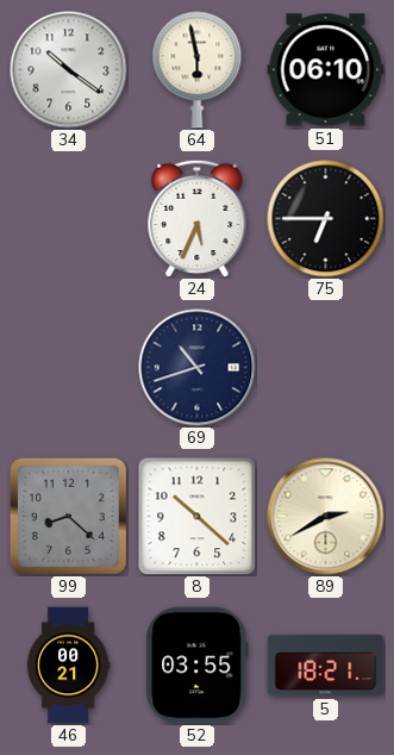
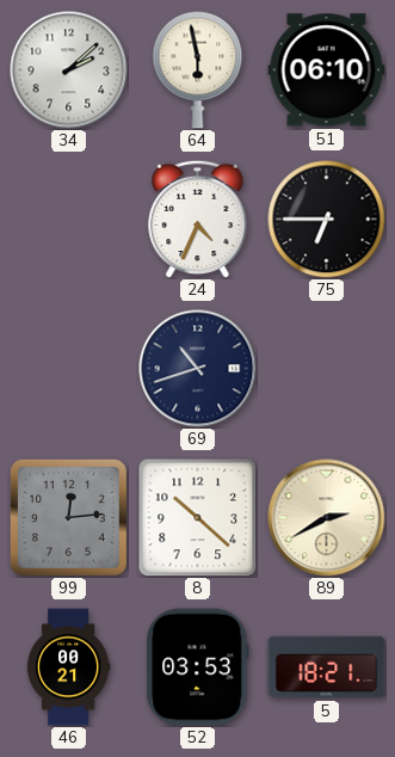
34: 10:21 -> 2:08
24: 5:34 -> 4:34
99: 8:22 -> 12:14
52: 03:55 -> 03:53
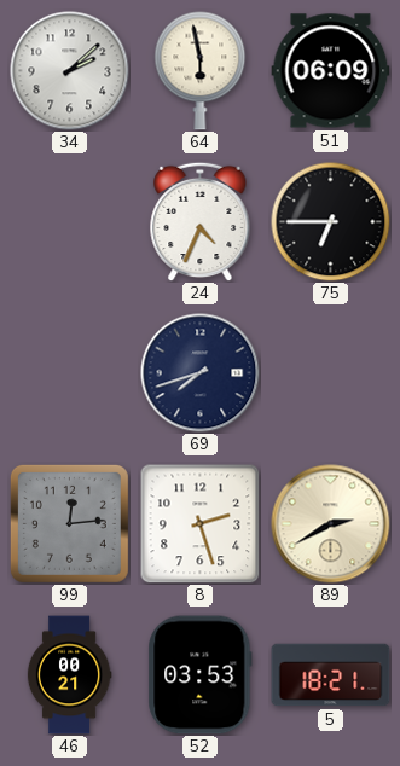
51: 06:10 -> 06:09
69: 10:42 -> 7:42
8: 10:22 -> 2:27
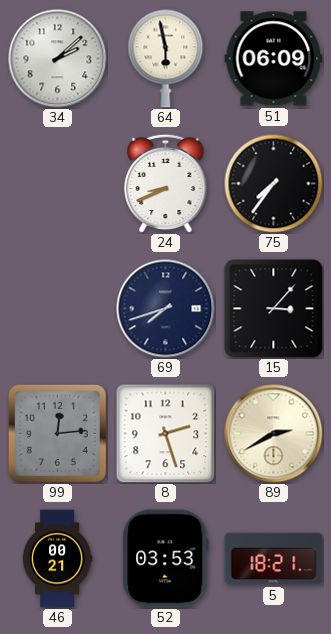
24: 4:34 -> 8:41
75: 6:45 -> 7:36
15: none -> 3:07
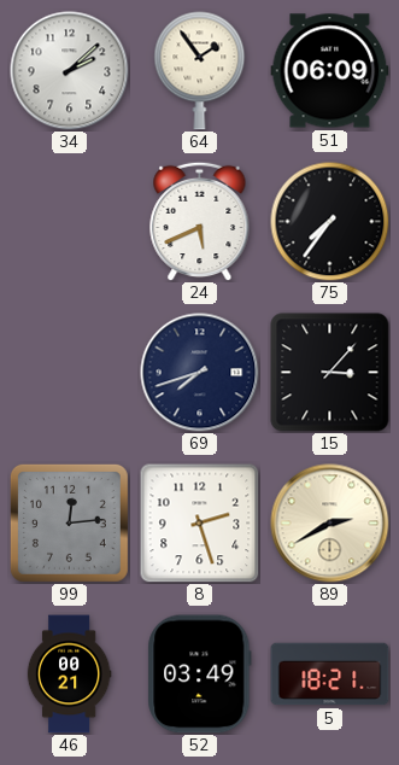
64: 5:58 -> 1:54
24: 8:41 -> 5:41
52: 03:53 -> 03:49
